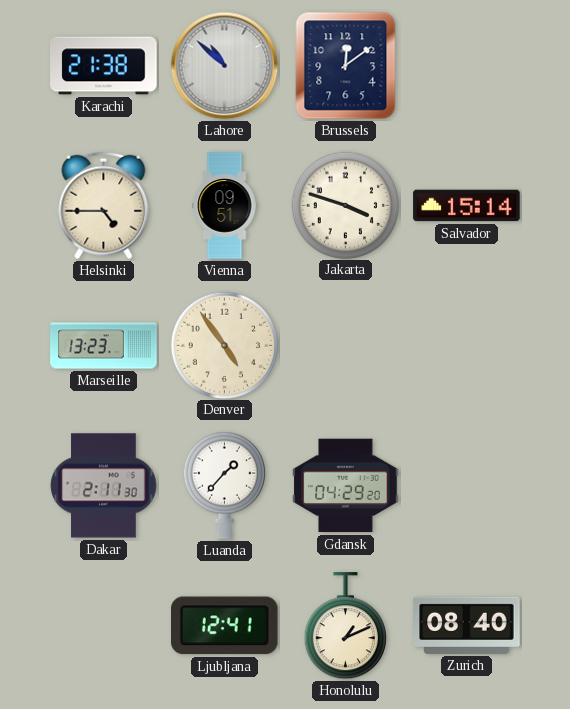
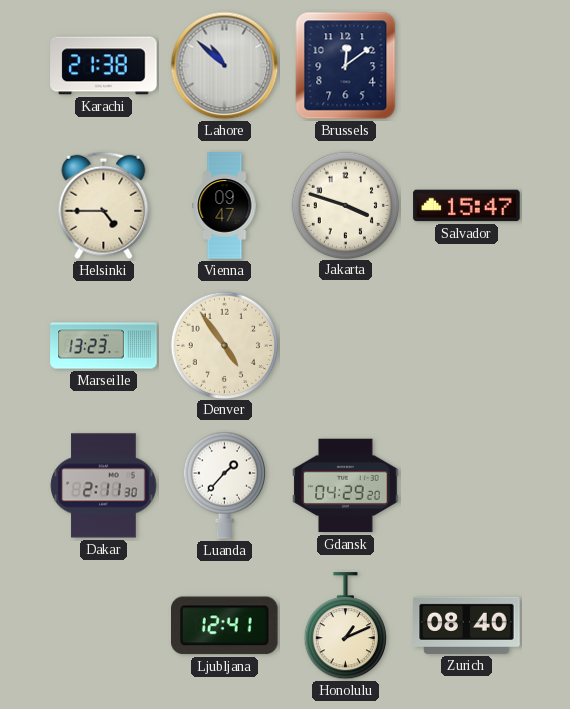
Vienna: 09:51 -> 09:47
Salvador: 15:14 -> 15:47
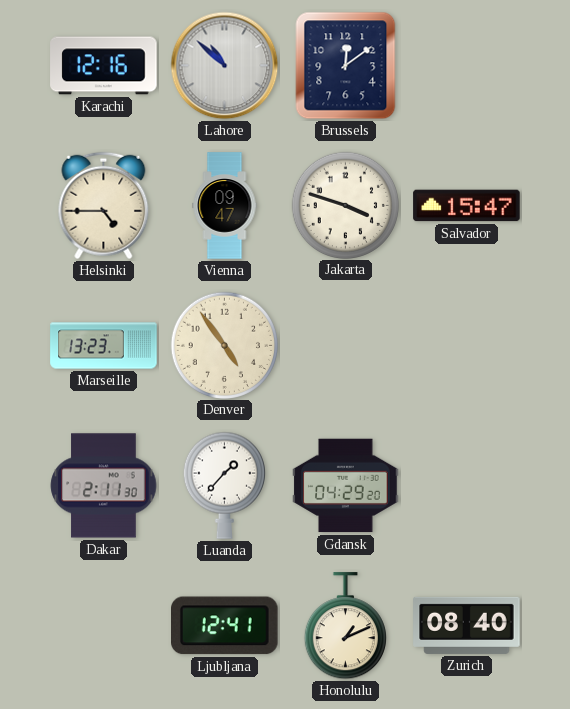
Karachi: 21:38 -> 12:16
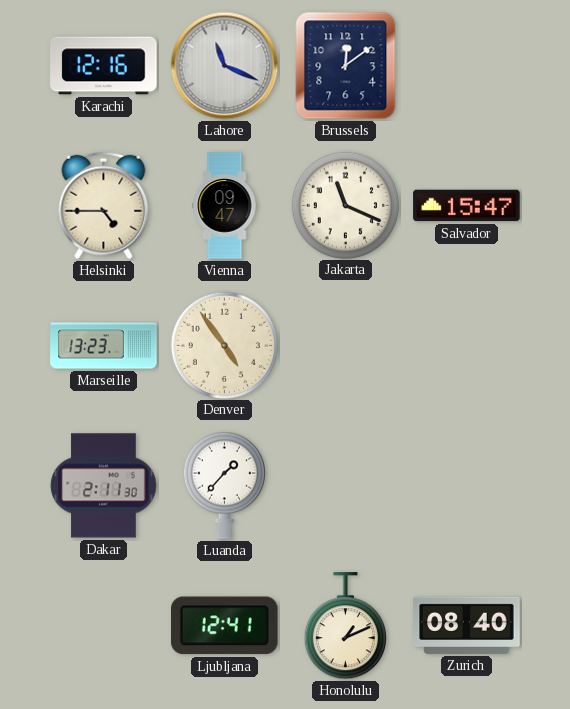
Lahore: 10:52 -> 11:19
Jakarta: 3:48 -> 11:19
Gdansk: 04:29 -> none
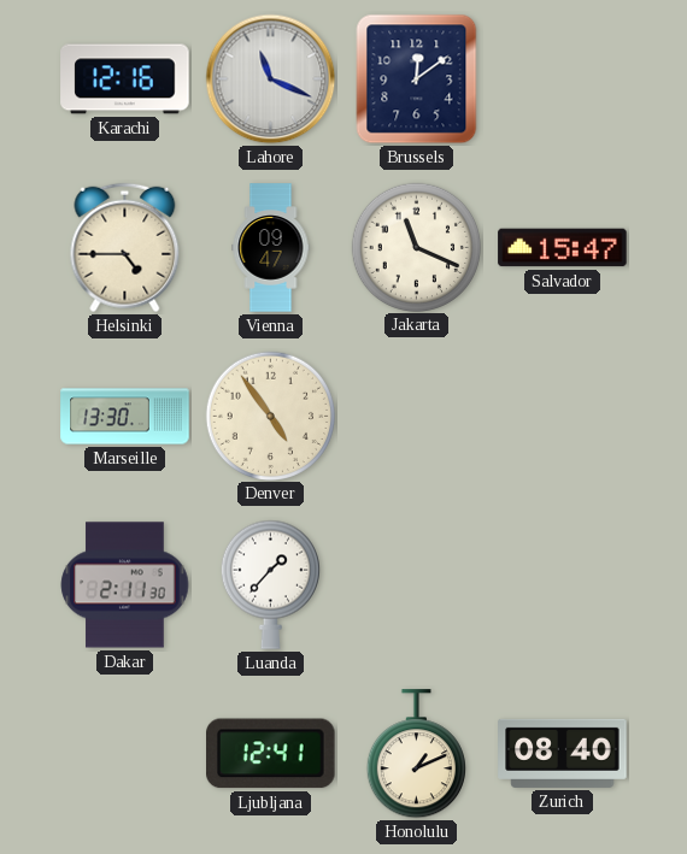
Marseille: 13:23 -> 13:30
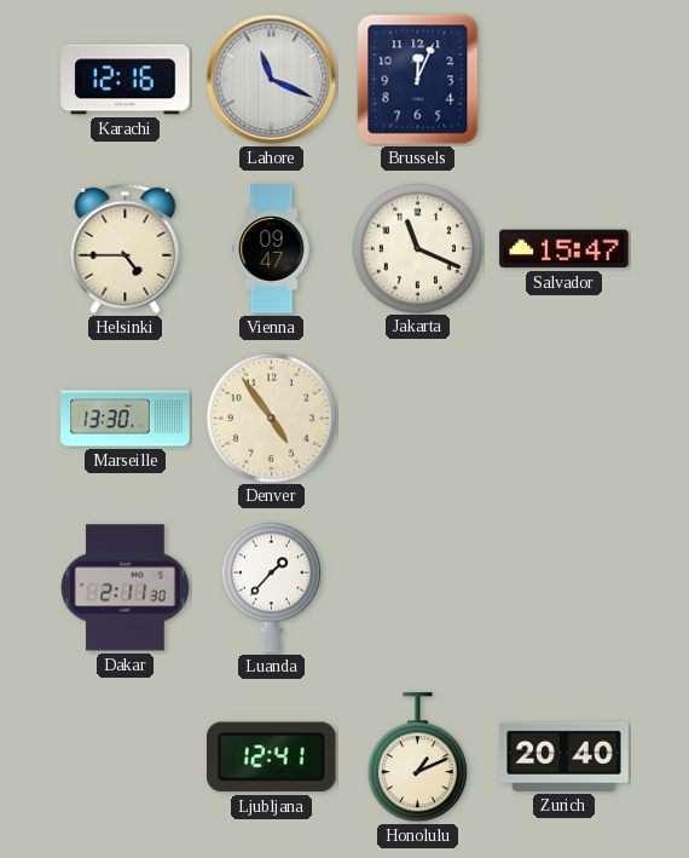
Brussels: 12:09 -> 12:04
Zurich: 08:40 -> 20:40
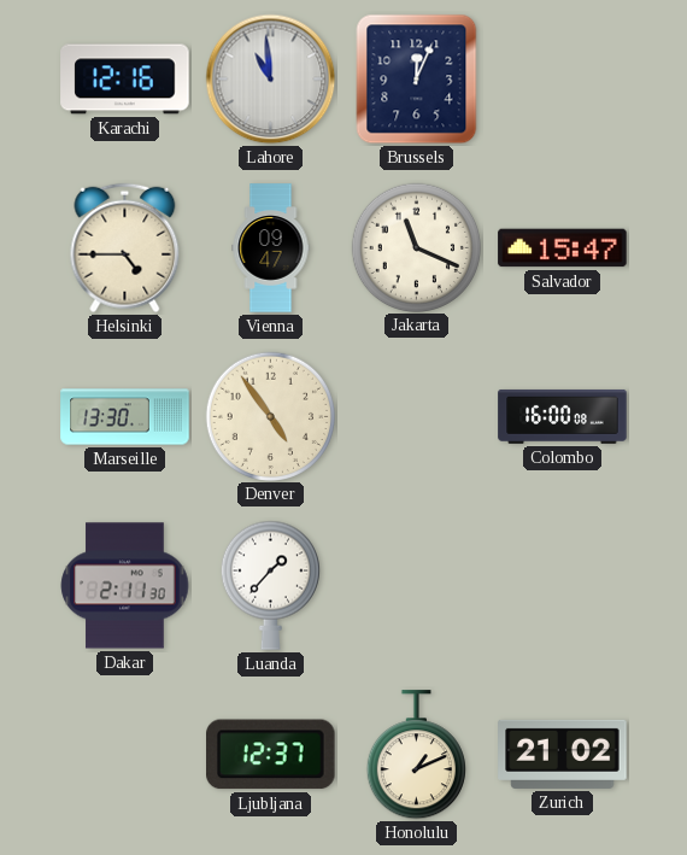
Lahore: 11:19 -> 10:59
Colombo: none -> 16:00
Ljubljana: 12:41 -> 12:37
Zurich: 20:40 -> 21:02
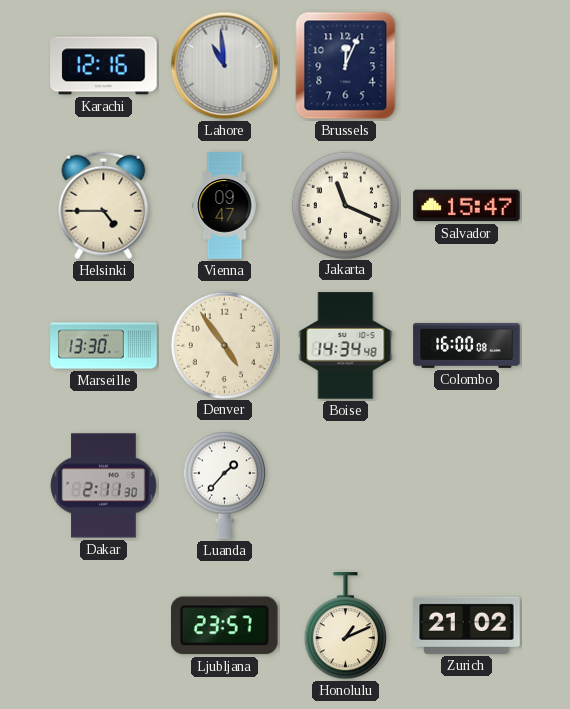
Boise: none -> 14:34
Ljubljana: 12:37 -> 23:57
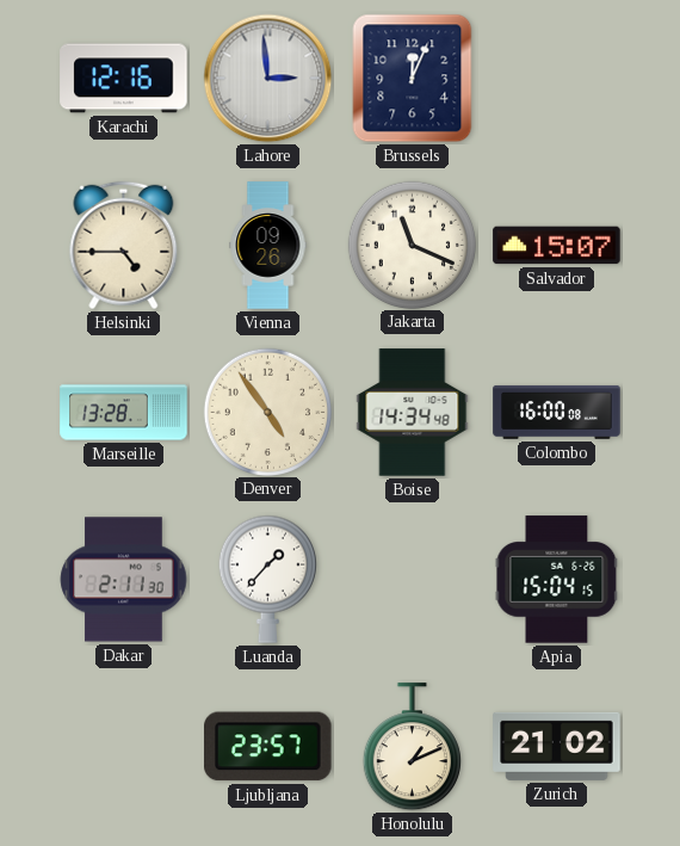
Lahore: 10:59 -> 2:59
Vienna: 09:47 -> 09:26
Salvador: 15:47 -> 15:07
Marseille: 13:30 -> 13:28
Apia: none -> 15:04
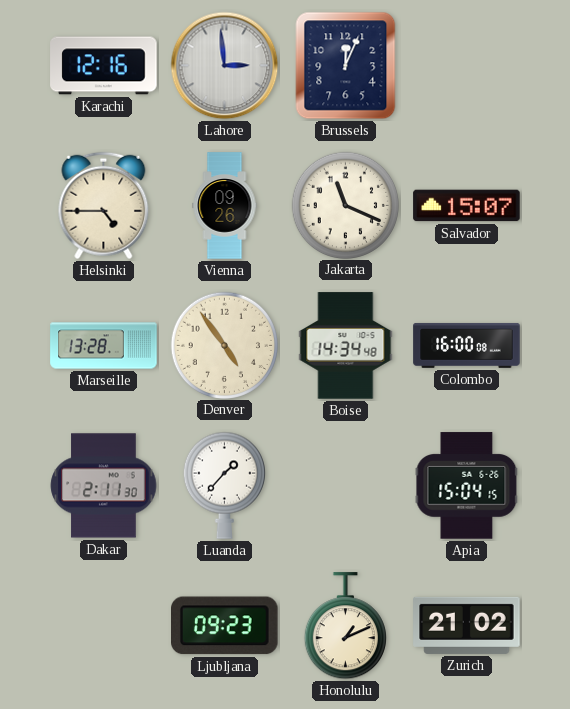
Ljubljana: 23:57 -> 09:23
